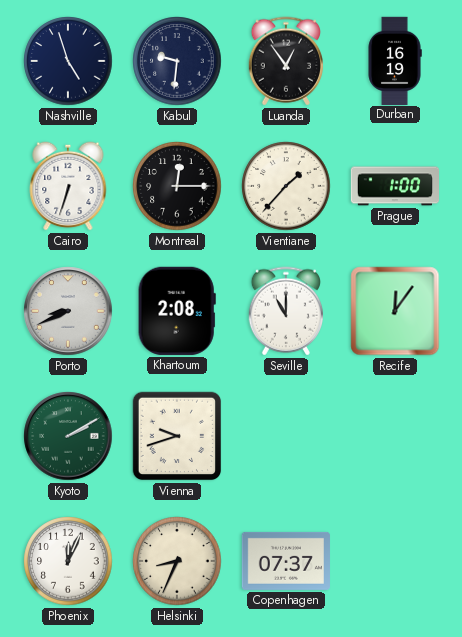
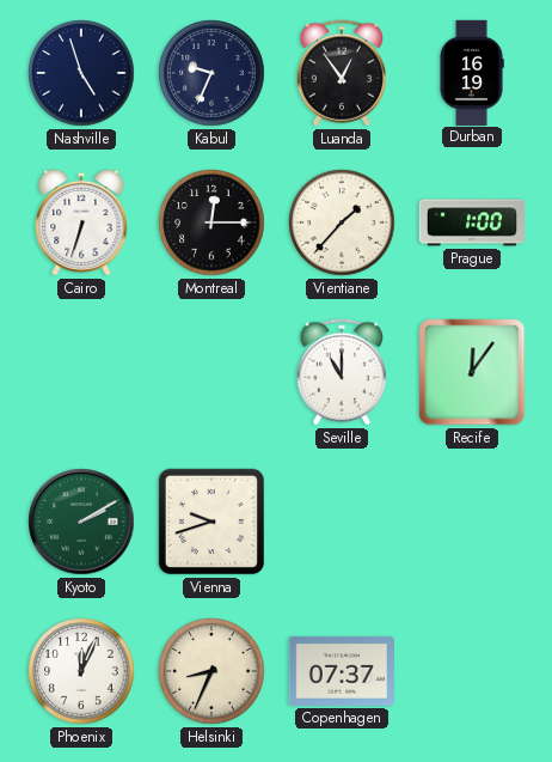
Kabul: 9:31 -> 9:34
Porto: 8:41 -> none
Khartoum: 2:08 -> none
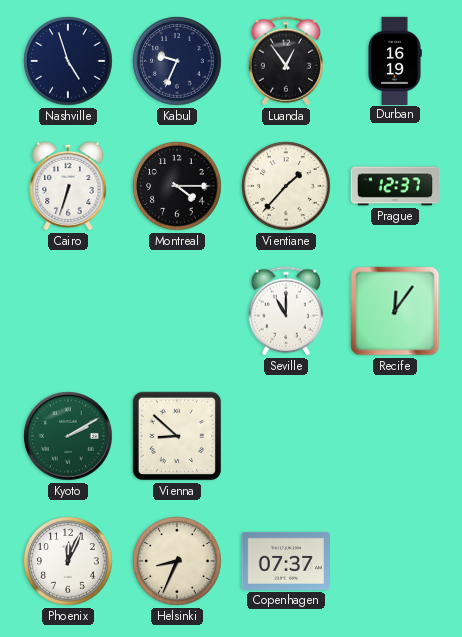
Montreal: 12:15 -> 4:15
Prague: 1:00 -> 12:37
Vienna: 9:42 -> 8:52
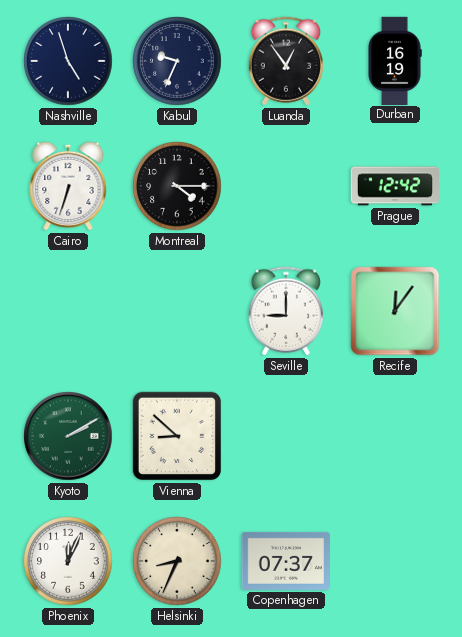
Vientiane: 1:37 -> none
Prague: 12:37 -> 12:42
Seville: 11:00 -> 9:00
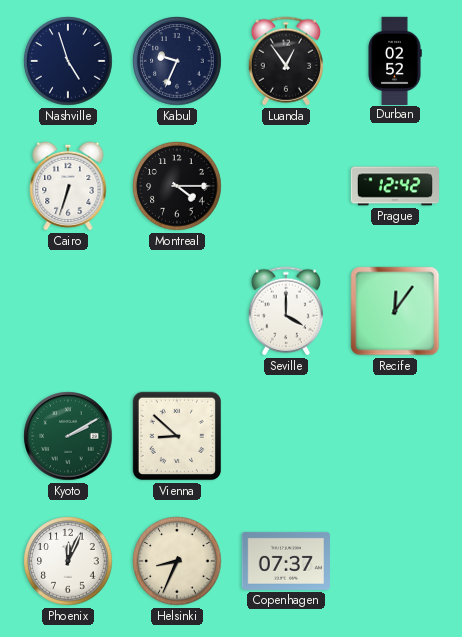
Durban: 16:19 -> 02:52
Seville: 9:00 -> 4:00
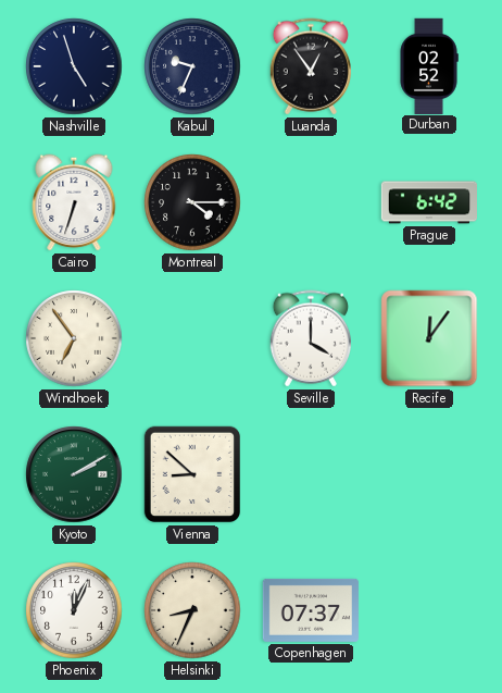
Prague: 12:42 -> 6:42
Windhoek: none -> 6:54
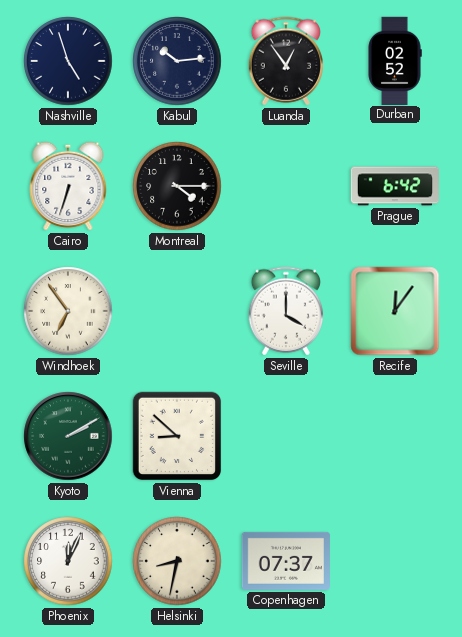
Kabul: 9:34 -> 10:14
Helsinki: 8:34 -> 8:32
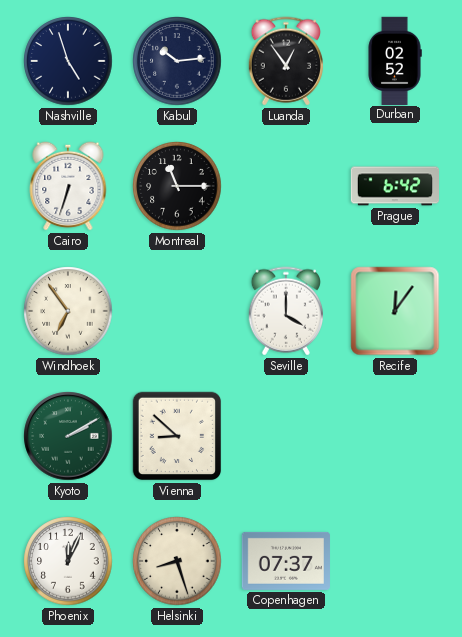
Montreal: 4:15 -> 11:15
Helsinki: 8:32 -> 8:27
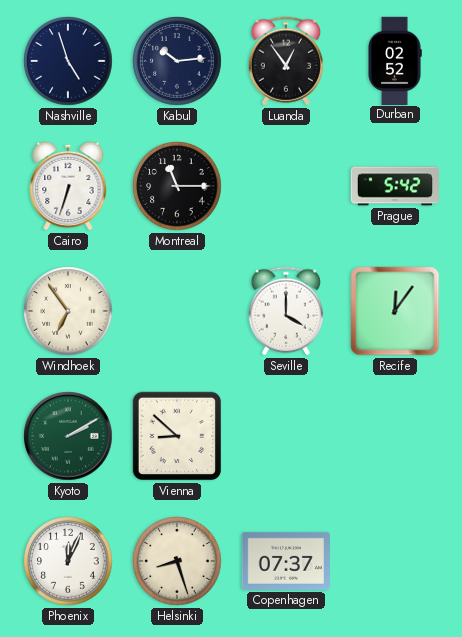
Prague: 6:42 -> 5:42
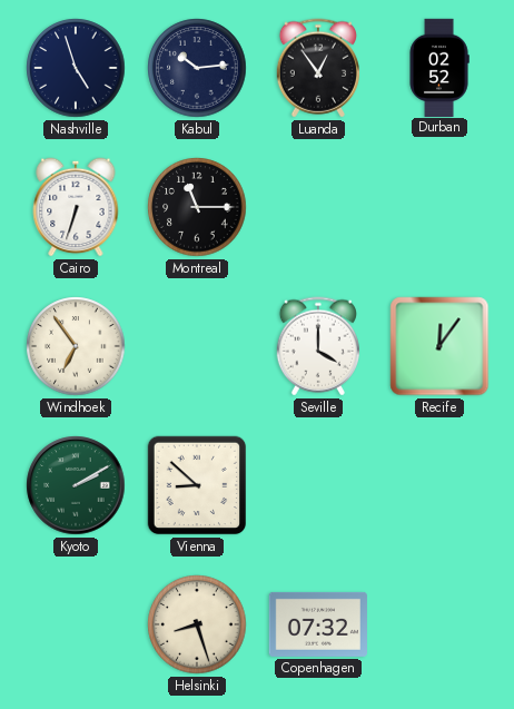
Prague: 5:42 -> none
Phoenix: 12:04 -> none
Copenhagen: 07:37 -> 07:32
